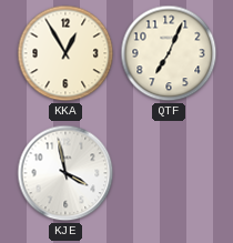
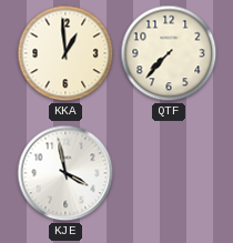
KKA: 12:55 -> 12:59
QTF: 7:04 -> 7:37
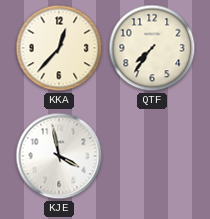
KKA: 12:59 -> 12:37
QTF: 7:37 -> 7:36
